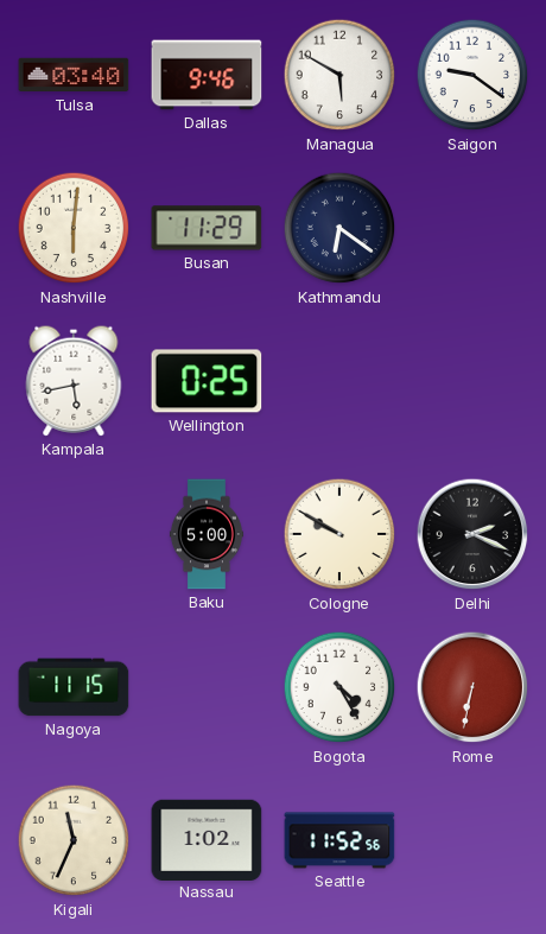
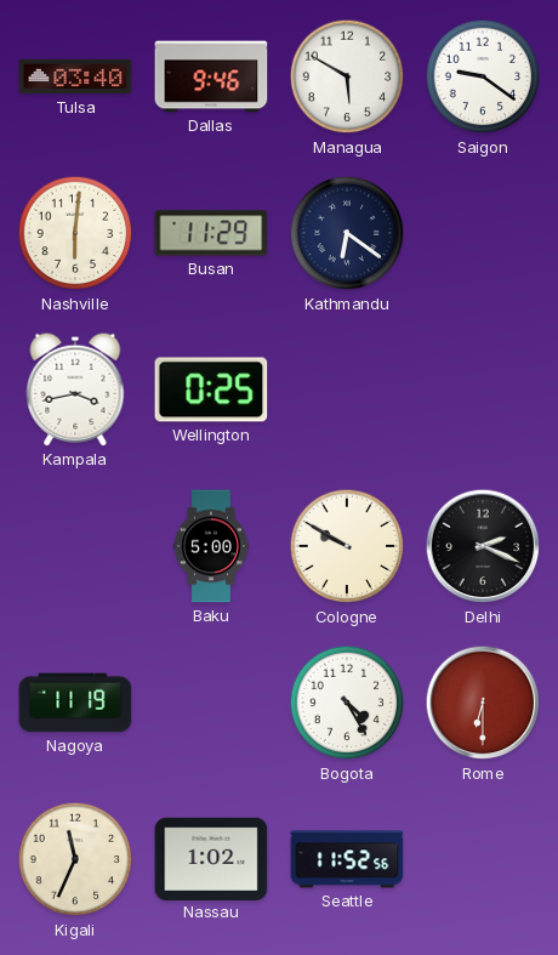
Kampala: 5:43 -> 3:43
Nagoya: 11:15 -> 11:19
Rome: 6:32 -> 6:30
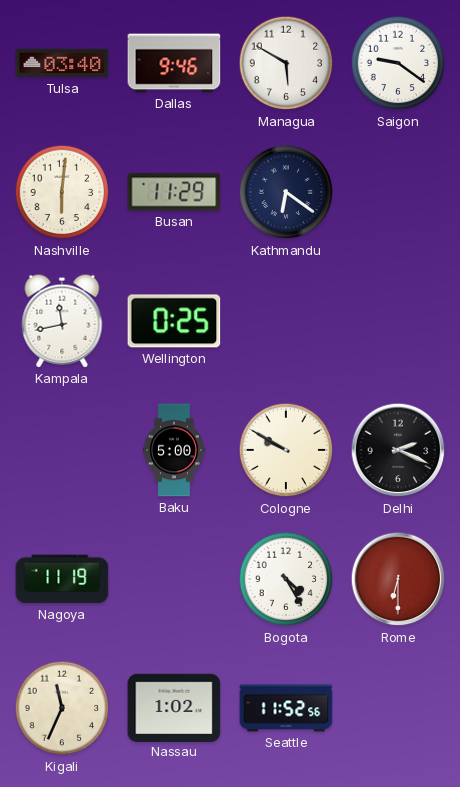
Kampala: 3:43 -> 11:43
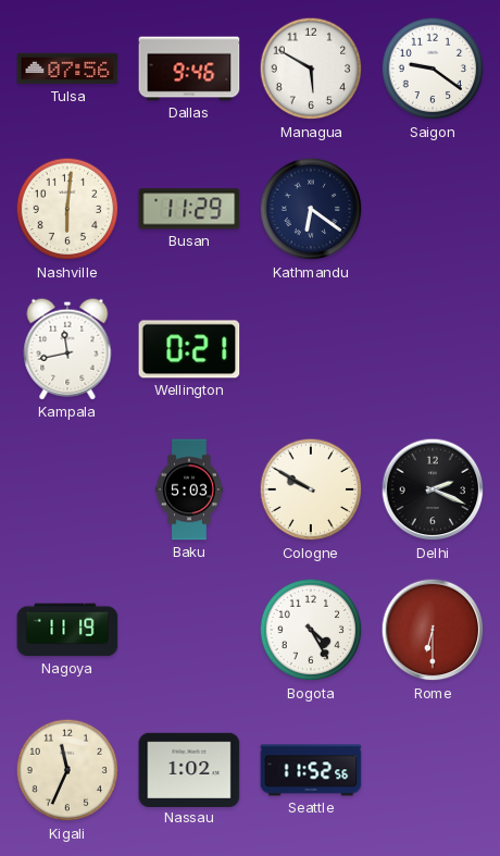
Tulsa: 03:40 -> 07:56
Wellington: 0:25 -> 0:21
Baku: 5:00 -> 5:03
